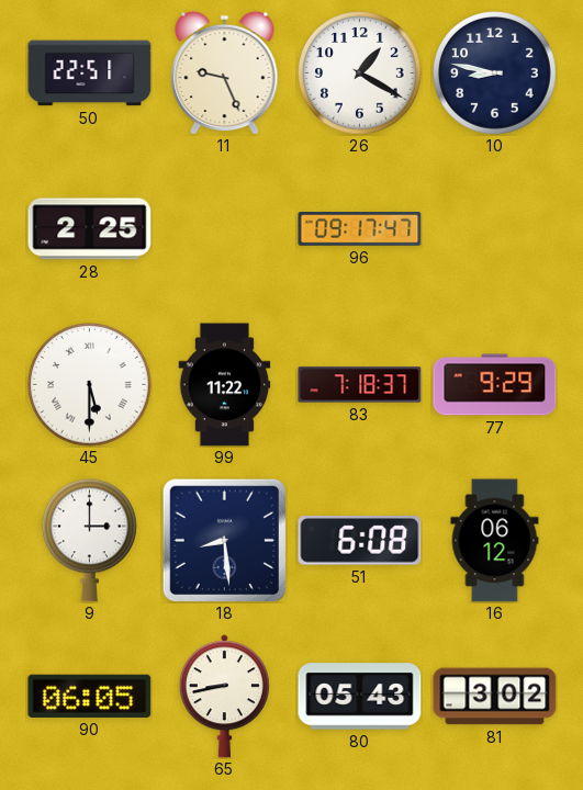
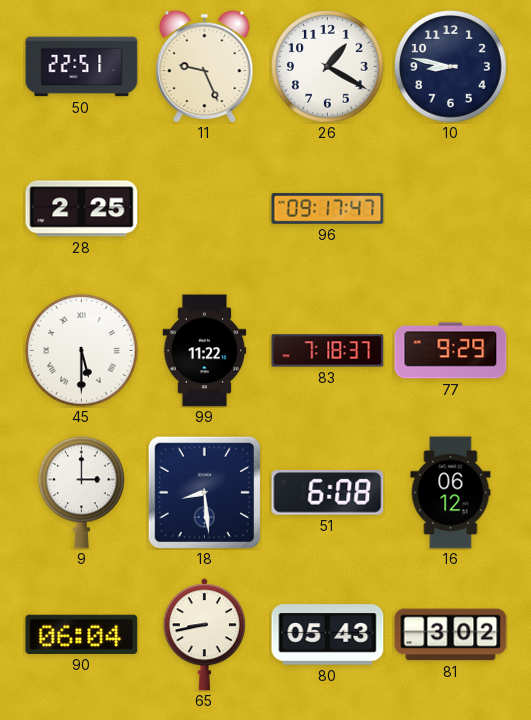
90: 06:05 -> 06:04
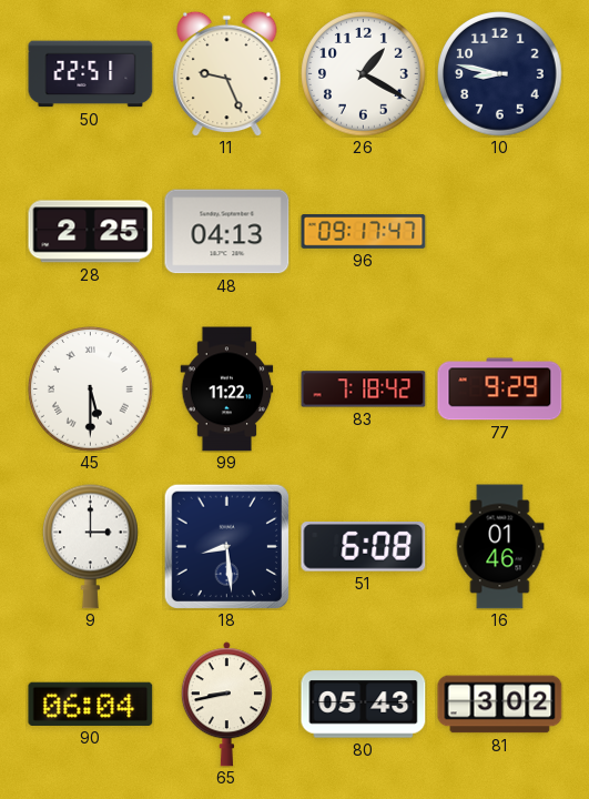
48: none -> 04:13
83: 7:18:37 -> 7:18:42
16: 06:12 -> 01:46
